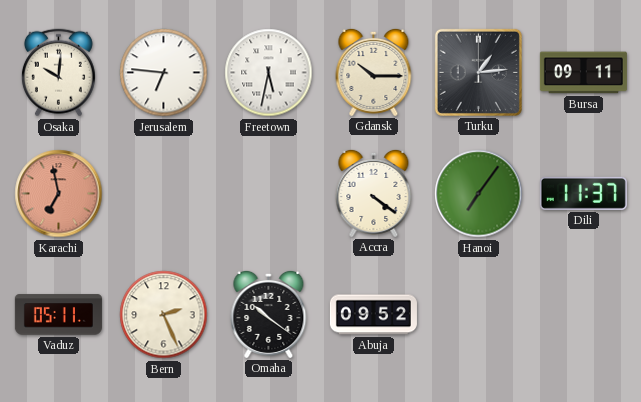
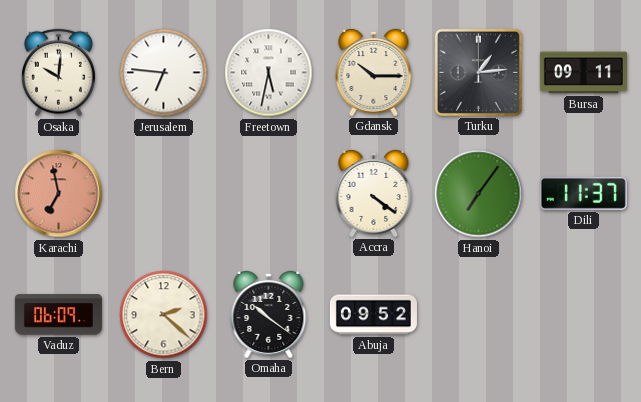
Vaduz: 05:11 -> 06:09
Bern: 2:26 -> 2:22
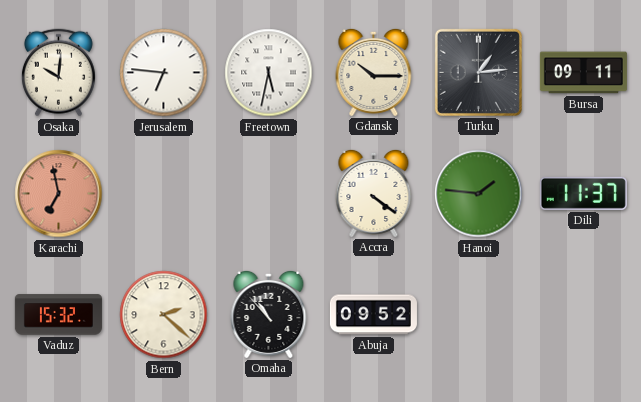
Hanoi: 7:06 -> 1:46
Vaduz: 06:09 -> 15:32
Omaha: 10:21 -> 10:53
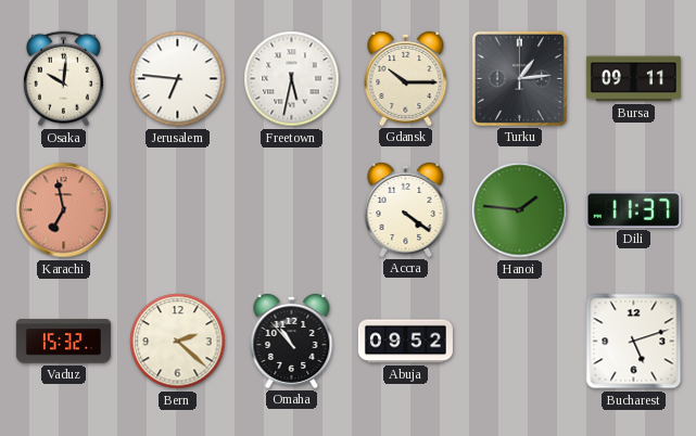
Bucharest: none -> 5:12
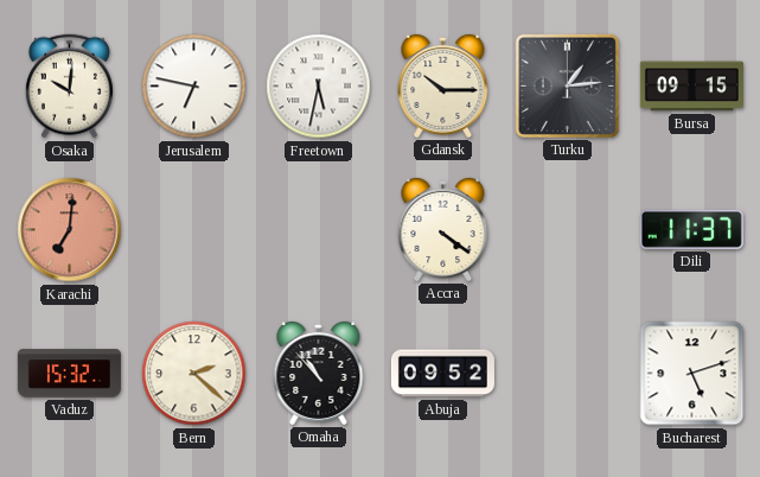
Jerusalem: 6:46 -> 6:47
Bursa: 09:11 -> 09:15
Karachi: 6:58 -> 7:01
Hanoi: 1:46 -> none
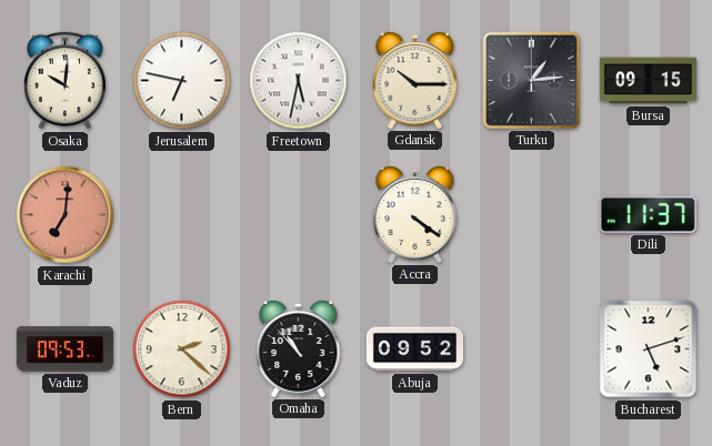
Vaduz: 15:32 -> 09:53
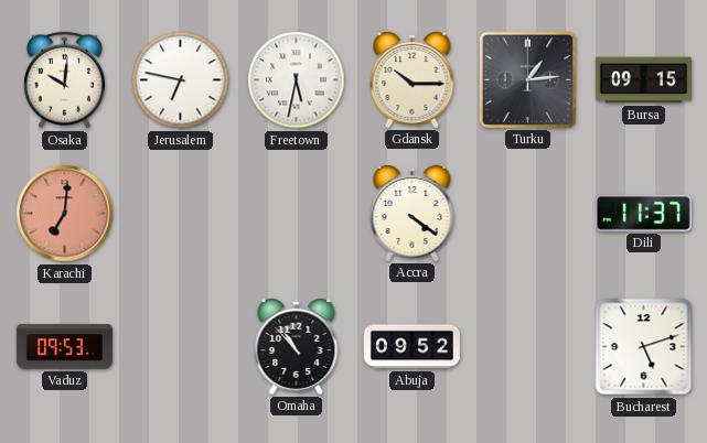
Bern: 2:22 -> none
